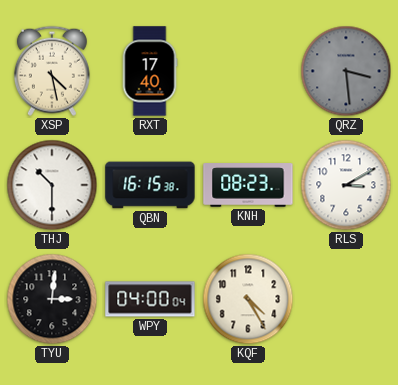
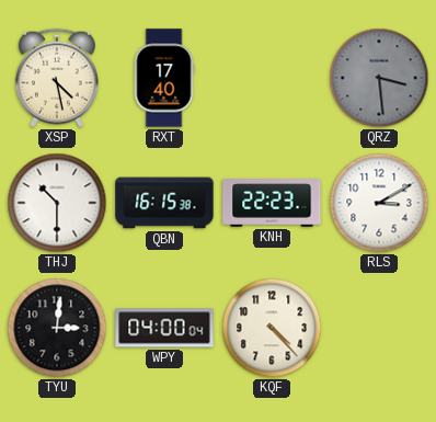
KNH: 08:23 -> 22:23
KQF: 4:25 -> 4:23
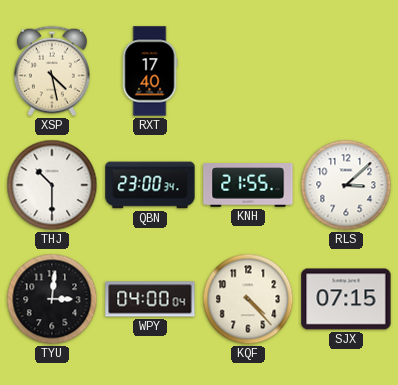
QRZ: 3:29 -> none
QBN: 16:15 -> 23:00
KNH: 22:23 -> 21:55
RLS: 3:10 -> 3:08
SJX: none -> 07:15
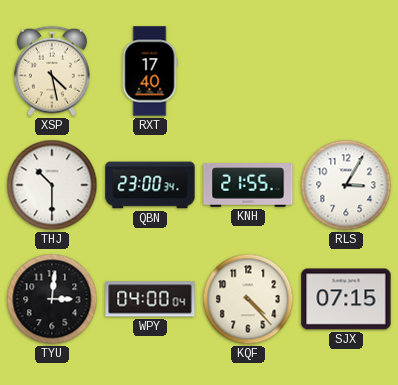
RLS: 3:08 -> 3:05
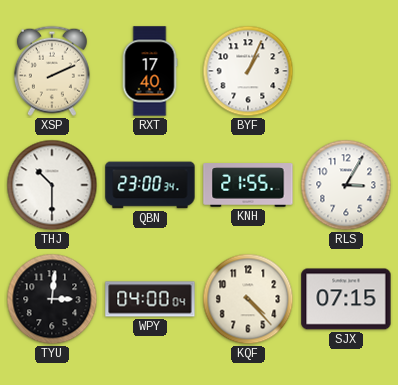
XSP: 4:28 -> 2:11
BYF: none -> 1:04
